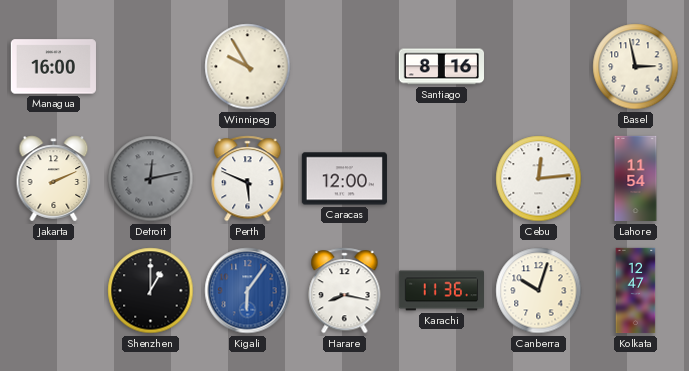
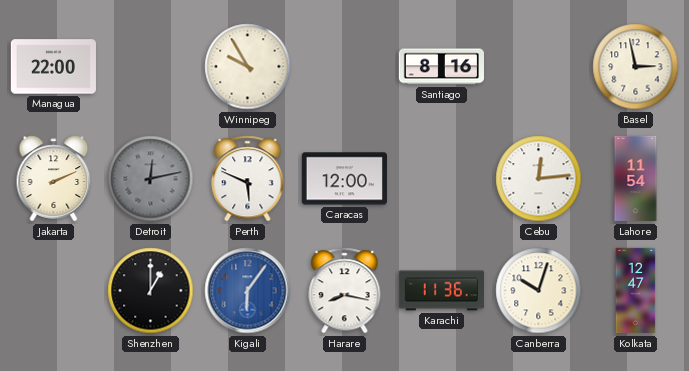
Managua: 16:00 -> 22:00
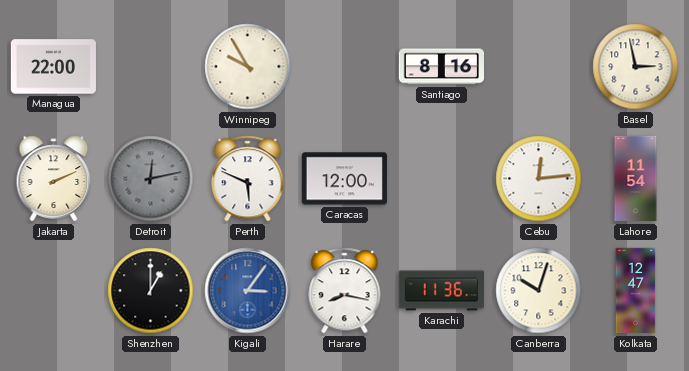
Kigali: 6:06 -> 3:06
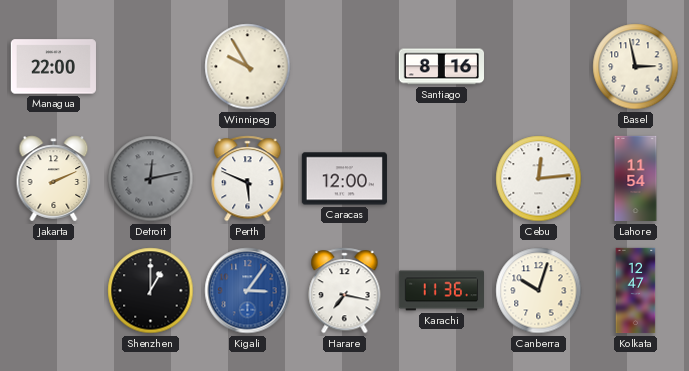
Harare: 8:17 -> 7:17
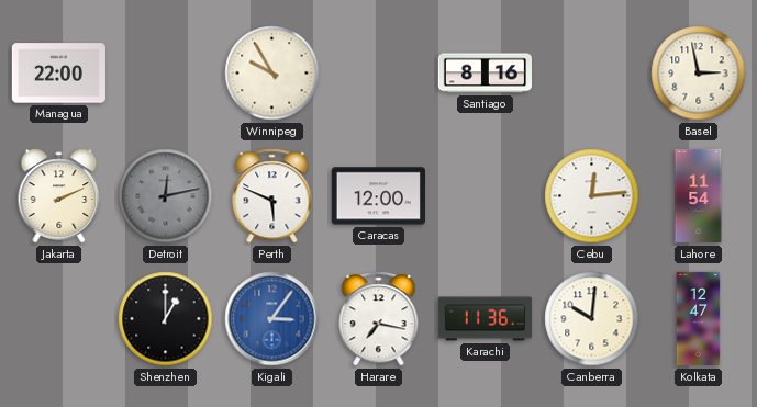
Canberra: 10:03 -> 10:01
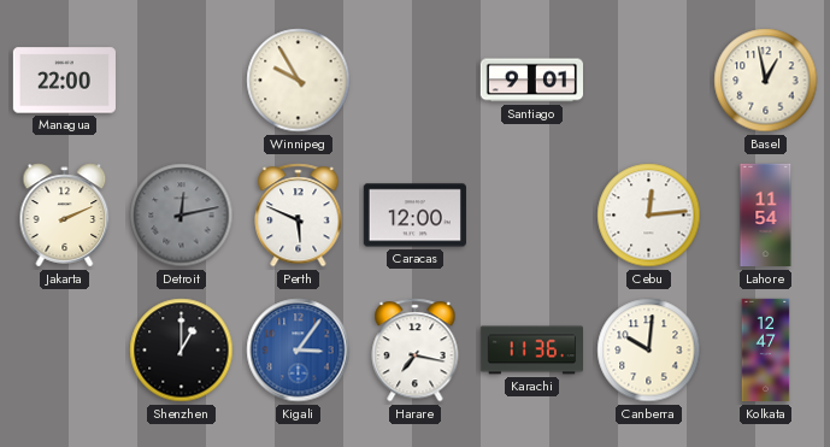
Santiago: 8:16 -> 9:01
Basel: 2:58 -> 12:58
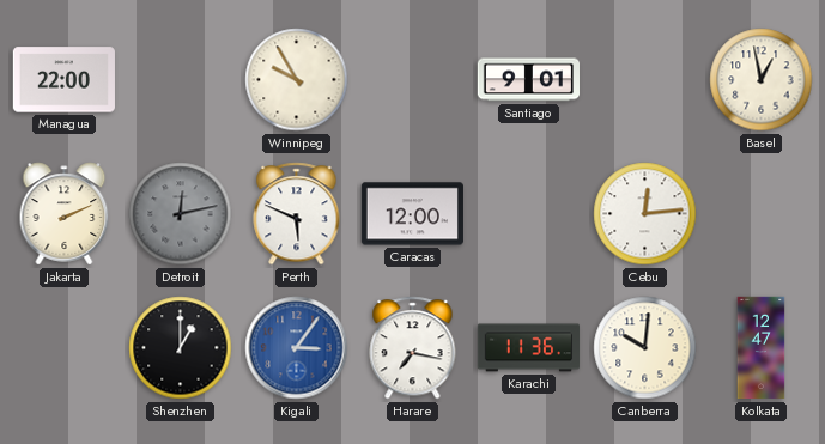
Lahore: 11:54 -> none
